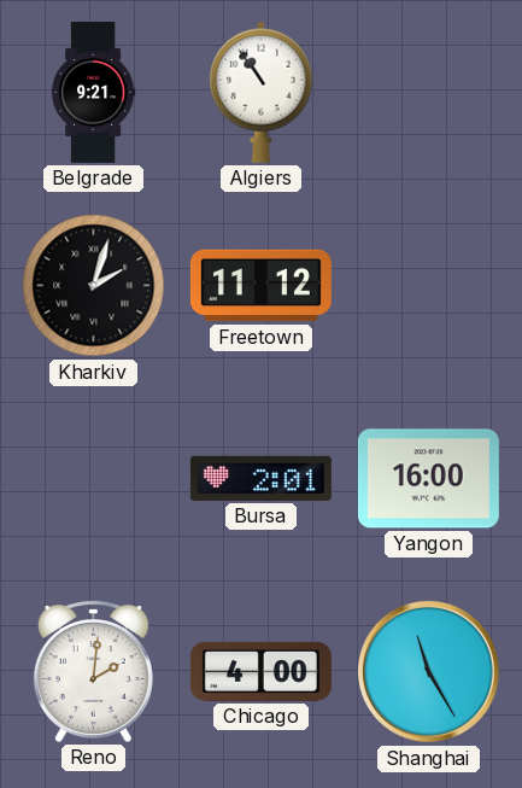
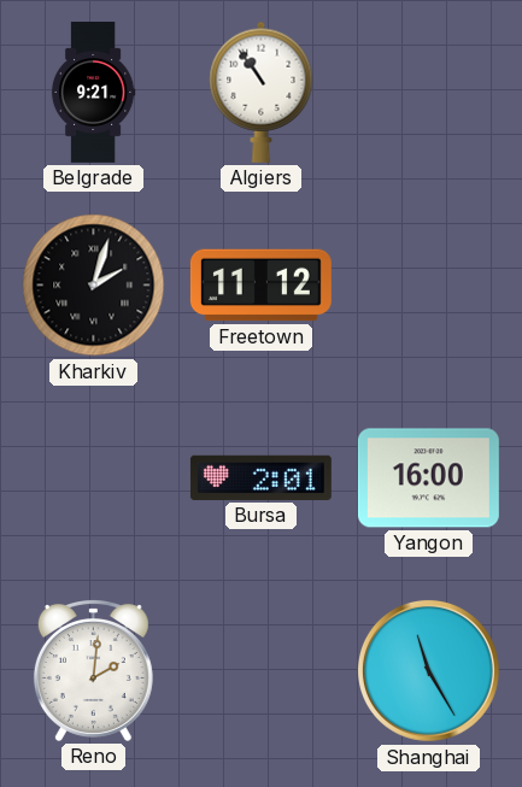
Chicago: 4:00 -> none
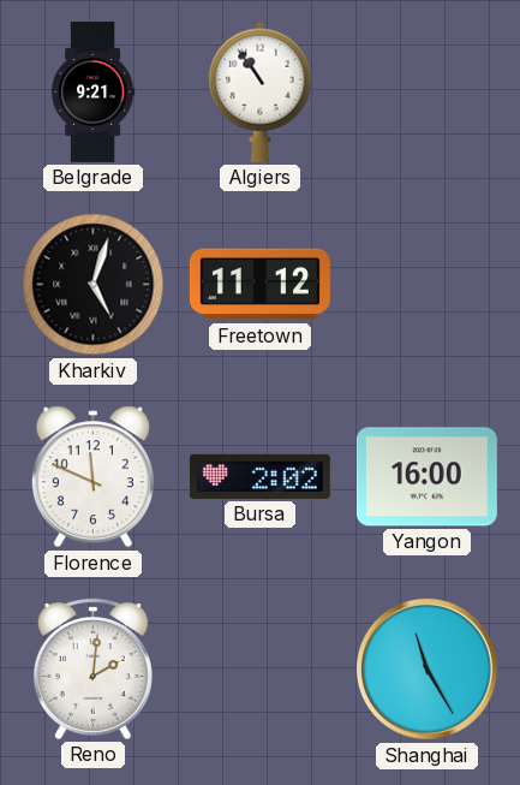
Kharkiv: 2:03 -> 5:03
Florence: none -> 11:49
Bursa: 2:01 -> 2:02
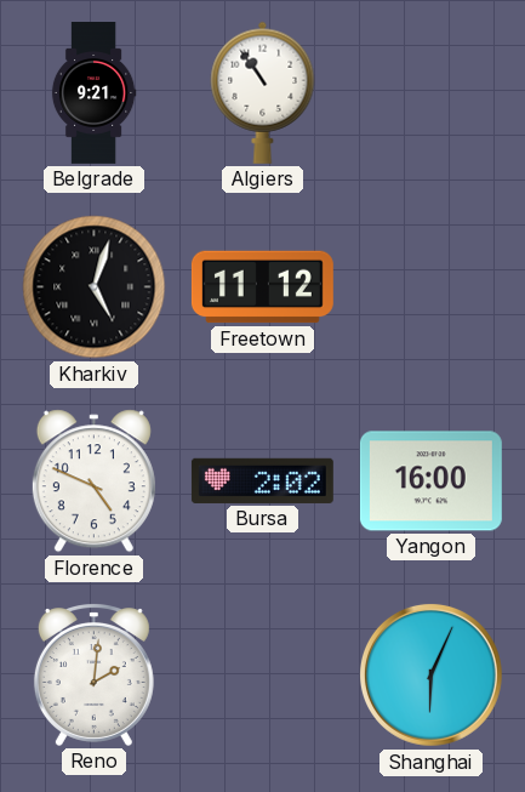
Florence: 11:49 -> 4:49
Shanghai: 11:25 -> 6:04
